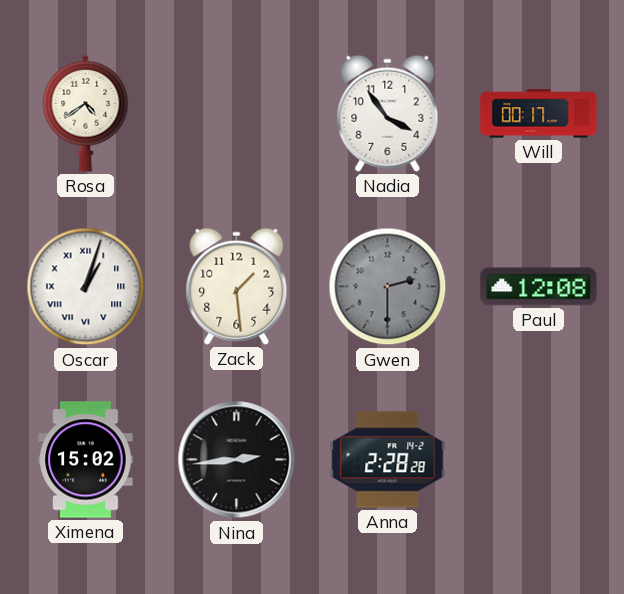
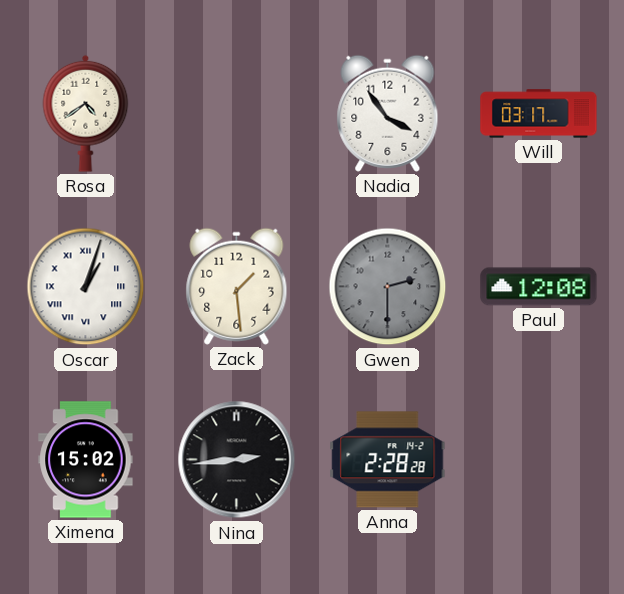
Will: 00:17 -> 03:17
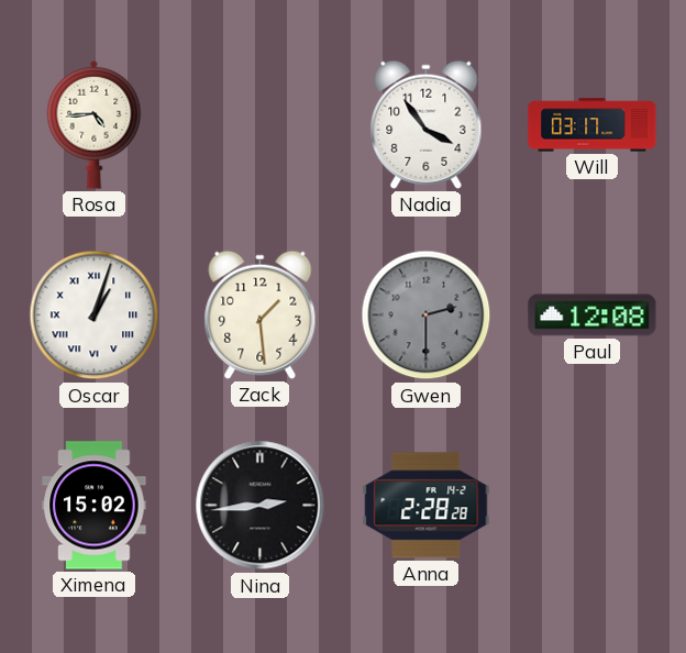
Rosa: 4:39 -> 4:44
